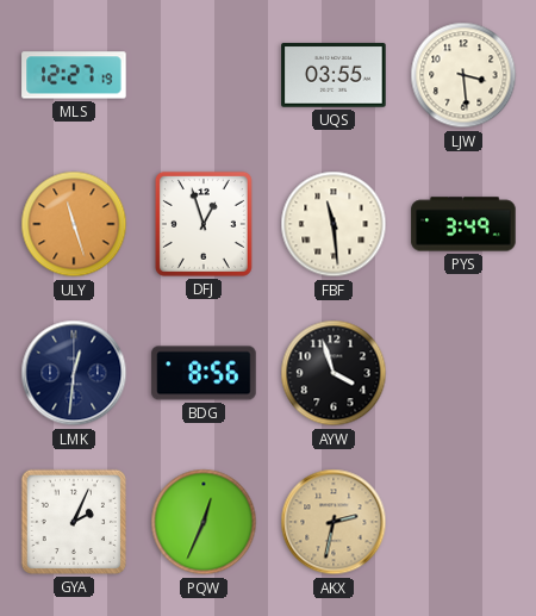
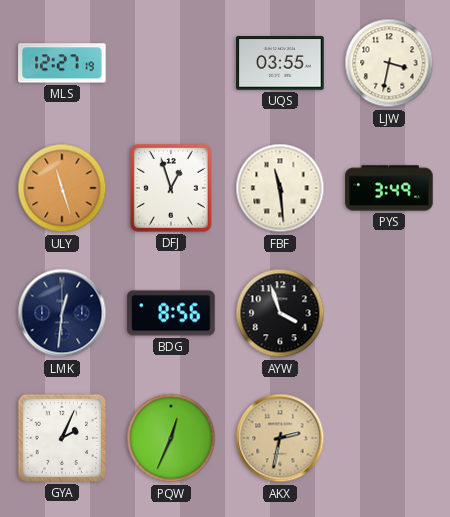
LJW: 3:29 -> 3:32
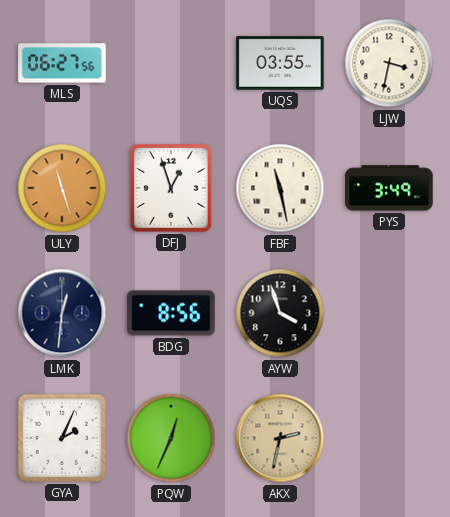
MLS: 12:27 -> 06:27
FBF: 11:29 -> 11:28
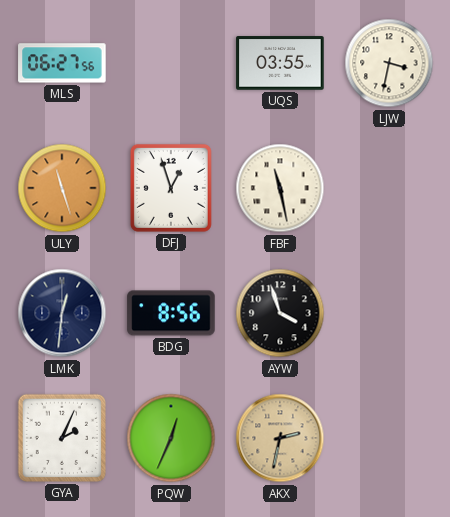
PYS: 3:49 -> none
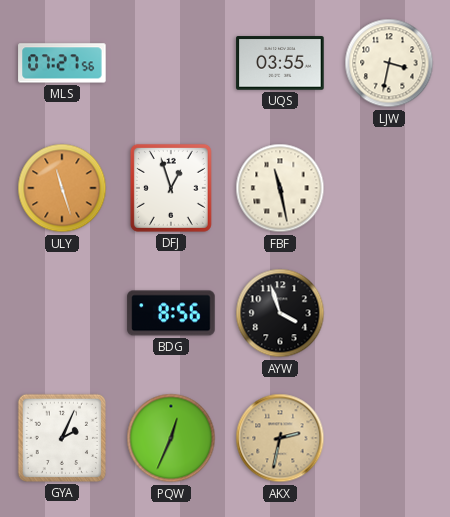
MLS: 06:27 -> 07:27
LMK: 12:31 -> none
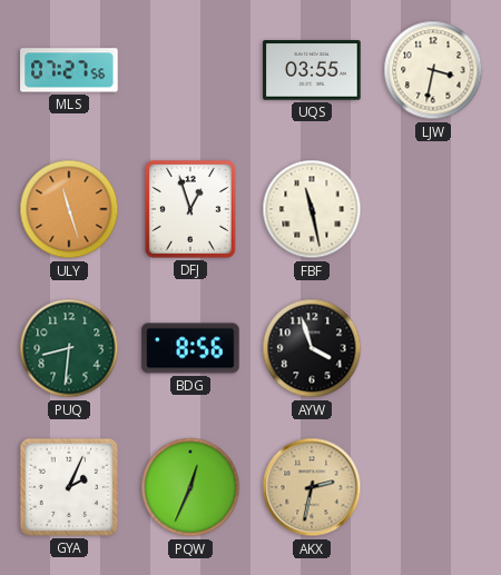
PUQ: none -> 8:31
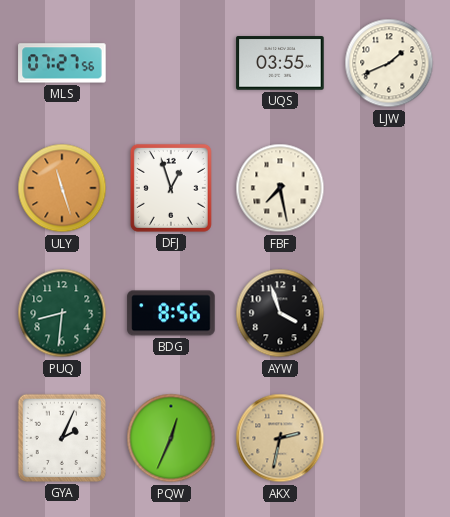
LJW: 3:32 -> 1:41
FBF: 11:28 -> 7:28
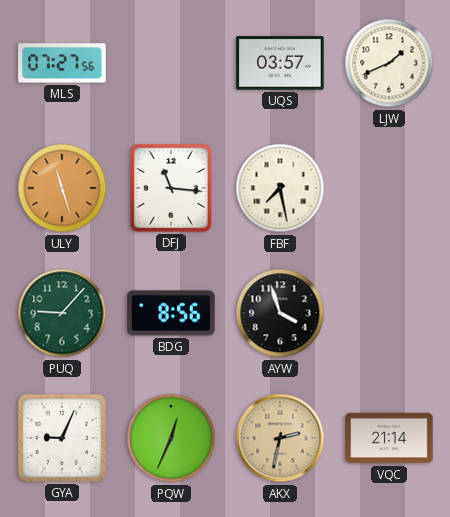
UQS: 03:55 -> 03:57
DFJ: 12:57 -> 11:16
PUQ: 8:31 -> 9:07
GYA: 2:04 -> 9:04
VQC: none -> 21:14
